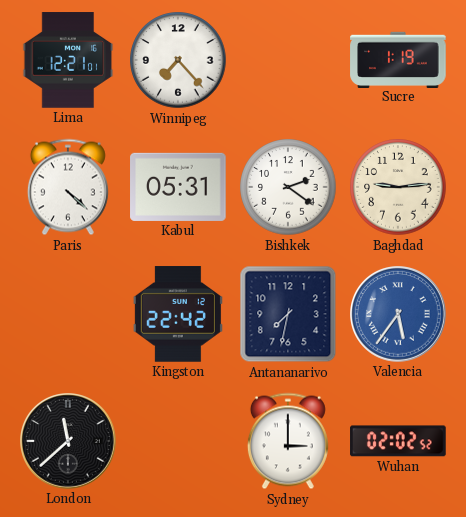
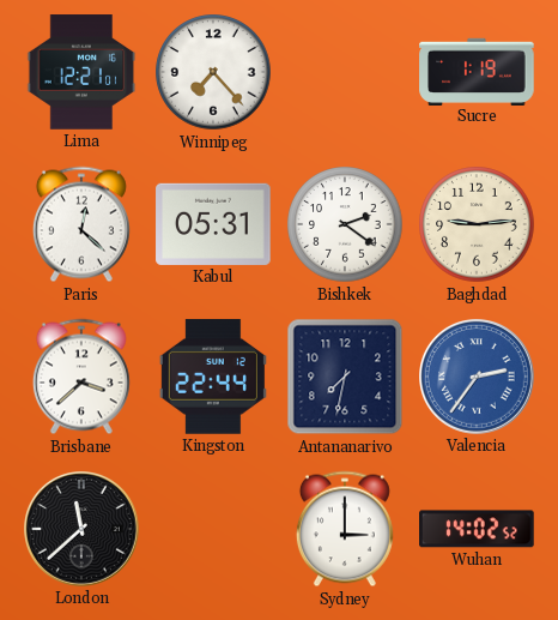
Paris: 4:22 -> 12:22
Brisbane: none -> 3:38
Kingston: 22:42 -> 22:44
Valencia: 5:36 -> 2:36
Wuhan: 02:02 -> 14:02
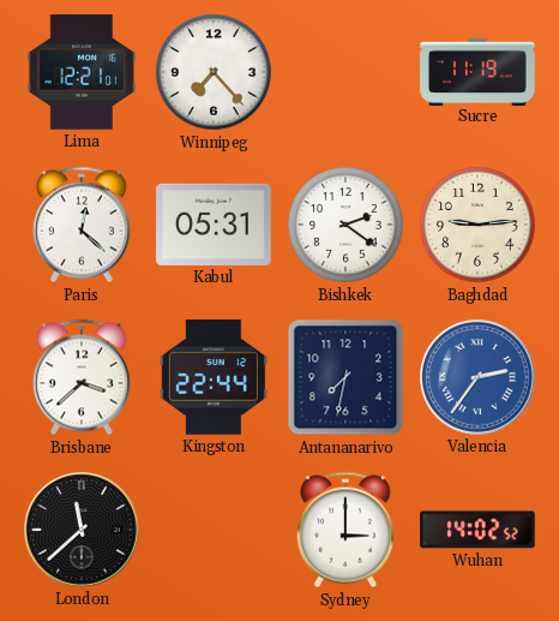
Sucre: 1:19 -> 11:19
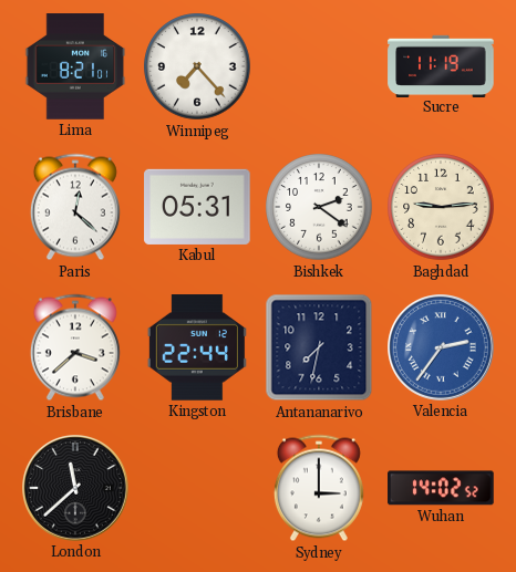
Lima: 12:21 -> 8:21
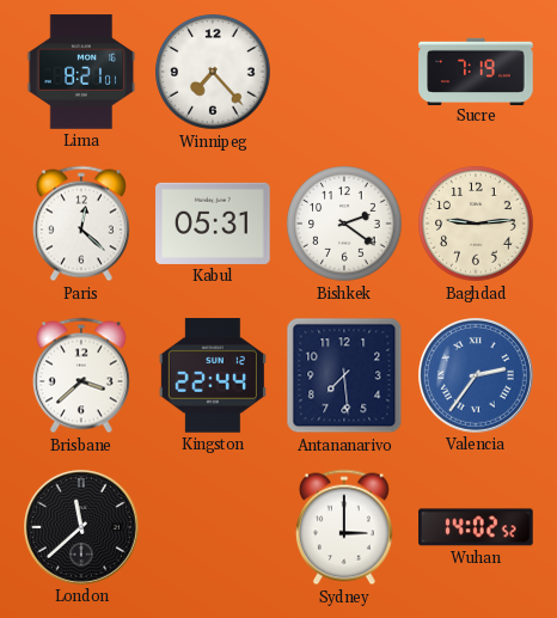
Sucre: 11:19 -> 7:19
Antananarivo: 7:32 -> 7:29
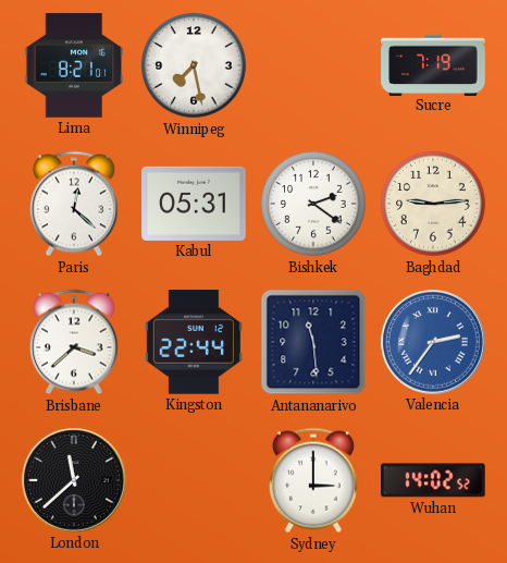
Winnipeg: 7:23 -> 7:28
Antananarivo: 7:29 -> 11:29
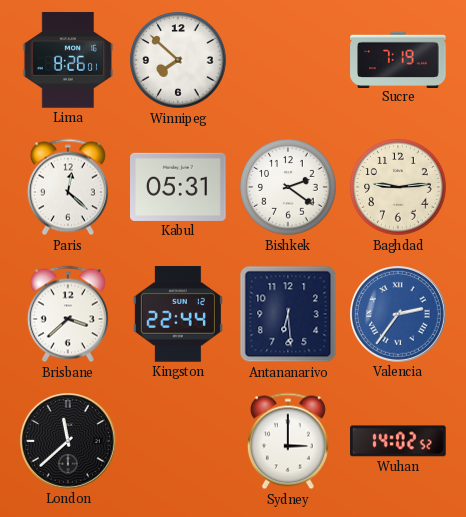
Lima: 8:21 -> 8:26
Winnipeg: 7:28 -> 7:52
Antananarivo: 11:29 -> 6:29
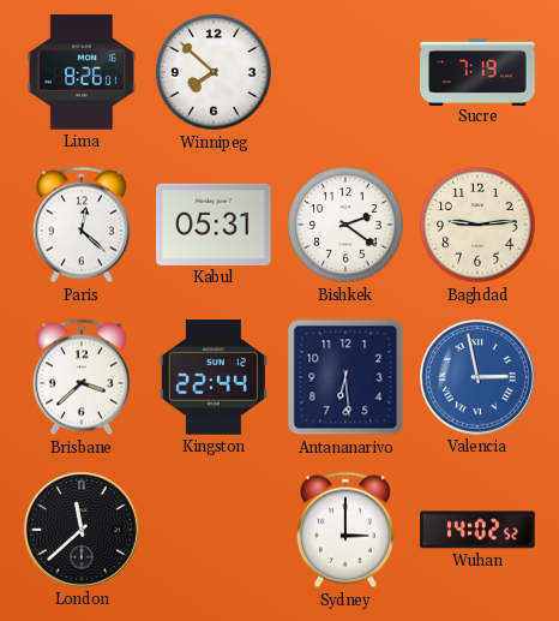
Valencia: 2:36 -> 2:58
